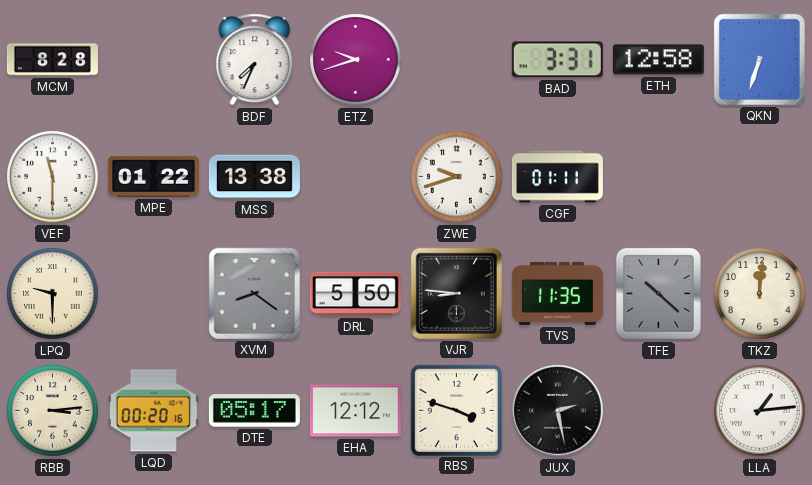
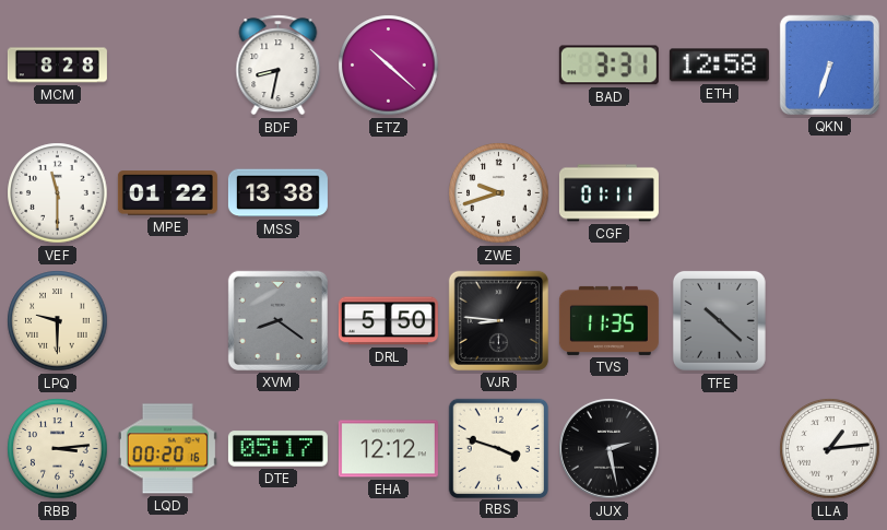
BDF: 7:34 -> 8:32
ETZ: 9:42 -> 10:22
TKZ: 12:01 -> none
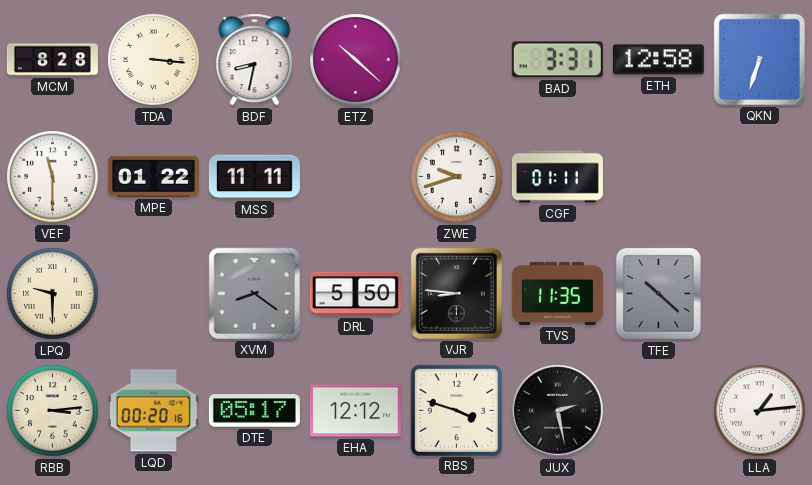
TDA: none -> 3:16
MSS: 13:38 -> 11:11
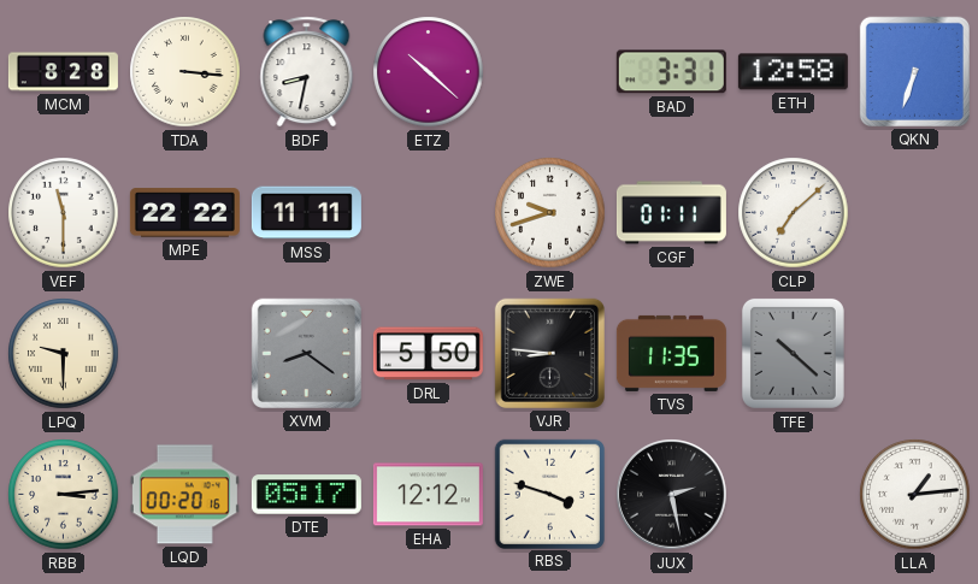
MPE: 01:22 -> 22:22
CLP: none -> 7:08
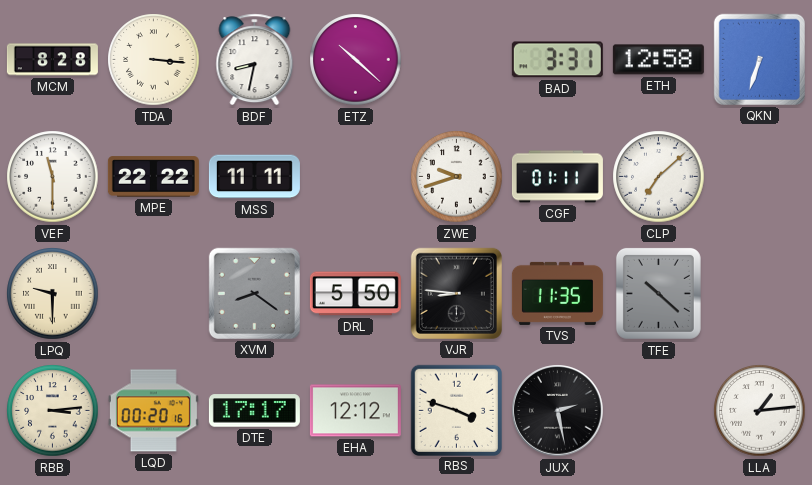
DTE: 05:17 -> 17:17
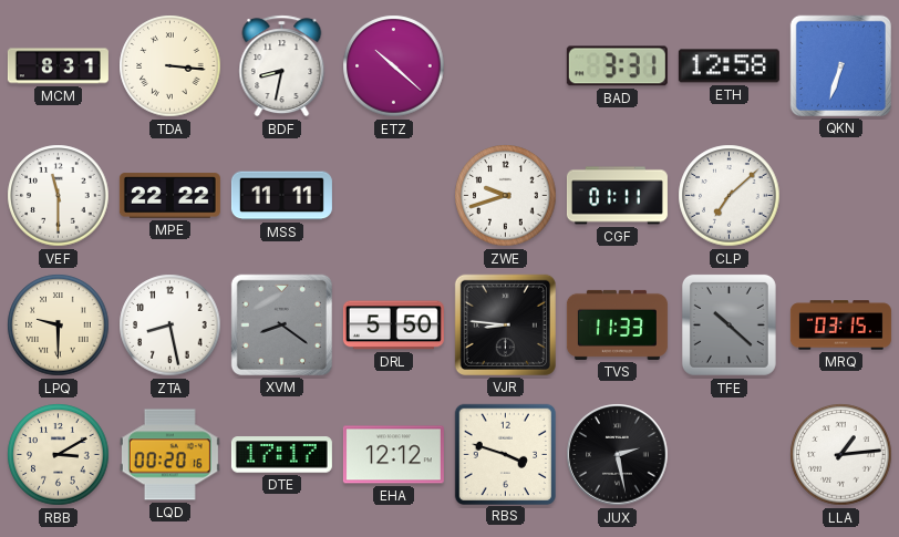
MCM: 8:28 -> 8:31
ZTA: none -> 8:28
TVS: 11:35 -> 11:33
MRQ: none -> 03:15
RBB: 3:14 -> 3:10
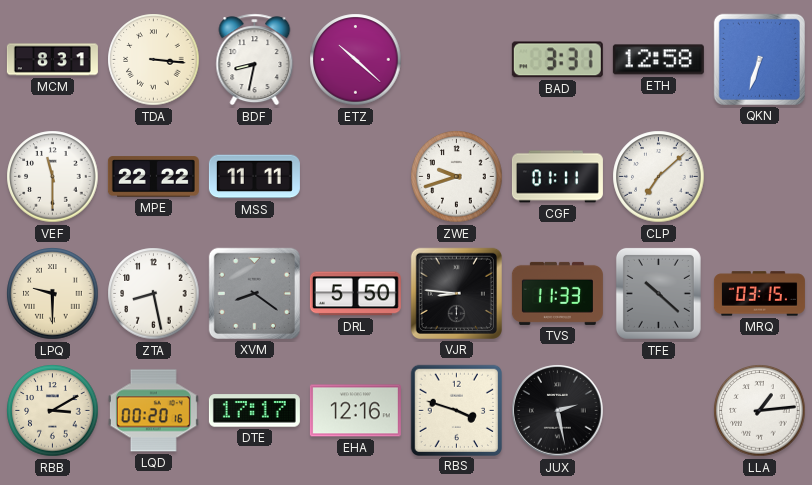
EHA: 12:12 -> 12:16
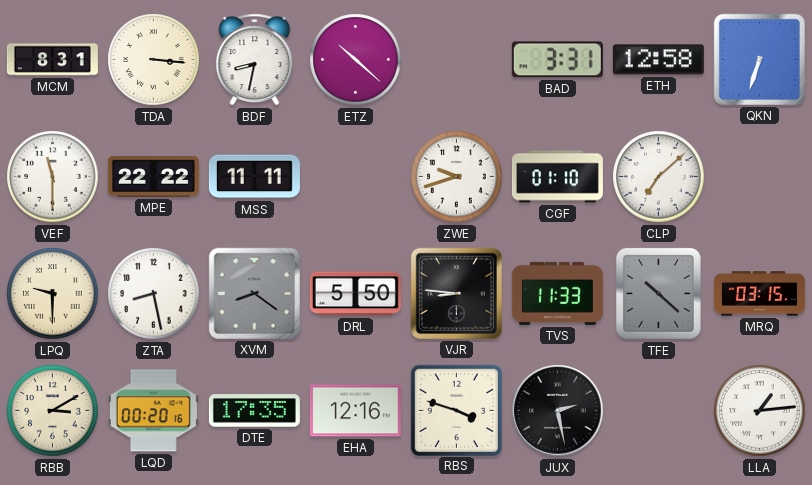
CGF: 01:11 -> 01:10
DTE: 17:17 -> 17:35
